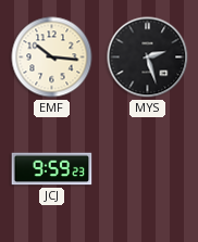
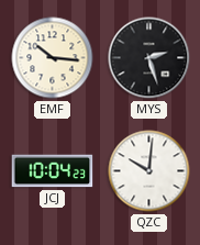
JCJ: 9:59 -> 10:04
QZC: none -> 10:01
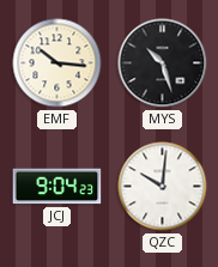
MYS: 2:27 -> 10:27
JCJ: 10:04 -> 9:04
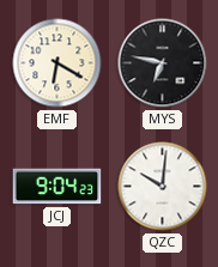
EMF: 10:16 -> 6:20
MYS: 10:27 -> 6:47
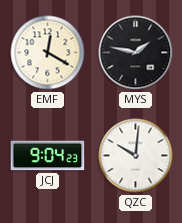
EMF: 6:20 -> 12:20
MYS: 6:47 -> 1:47
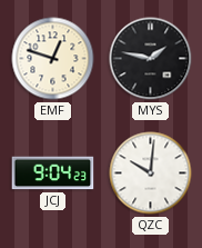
EMF: 12:20 -> 12:48
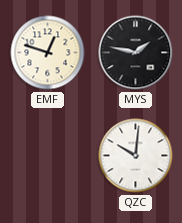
JCJ: 9:04 -> none
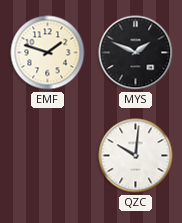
EMF: 12:48 -> 1:48
MYS: 1:47 -> 1:49
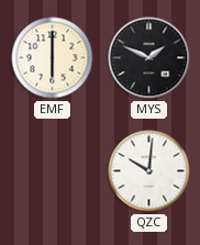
EMF: 1:48 -> 6:00
